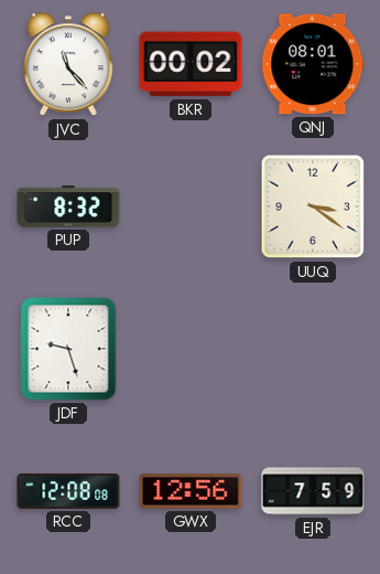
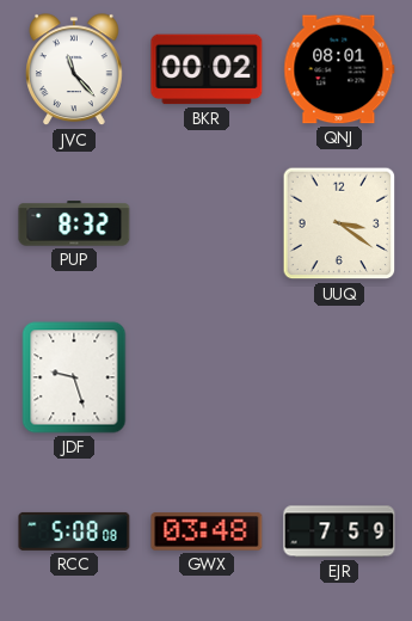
RCC: 12:08 -> 5:08
GWX: 12:56 -> 03:48
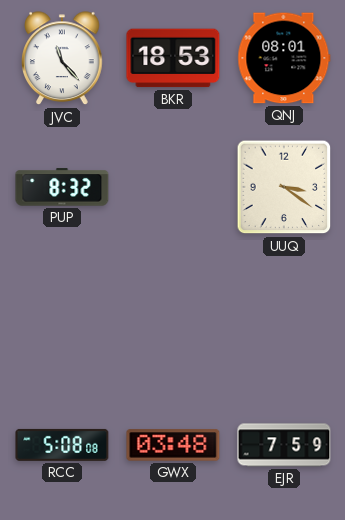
BKR: 00:02 -> 18:53
JDF: 9:27 -> none
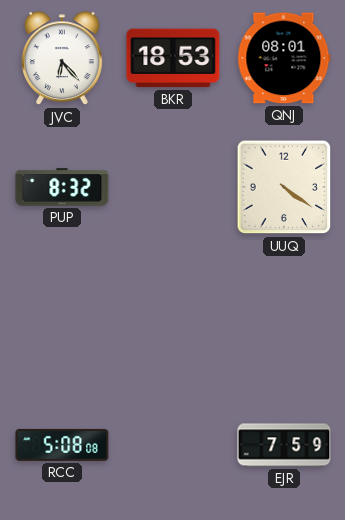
JVC: 11:23 -> 6:23
UUQ: 3:21 -> 4:21
GWX: 03:48 -> none
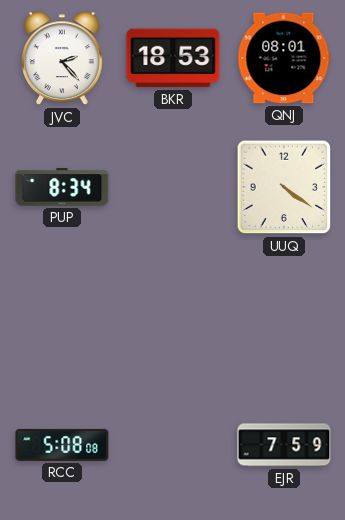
JVC: 6:23 -> 2:23
PUP: 8:32 -> 8:34
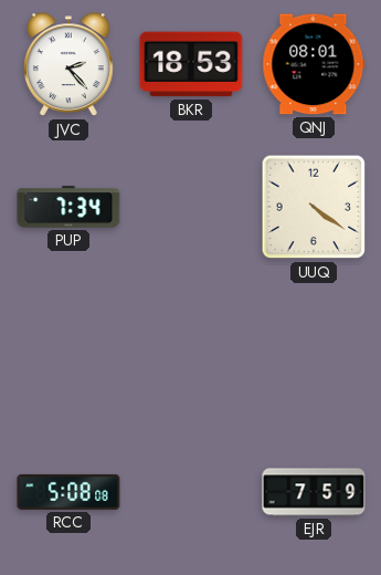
PUP: 8:34 -> 7:34
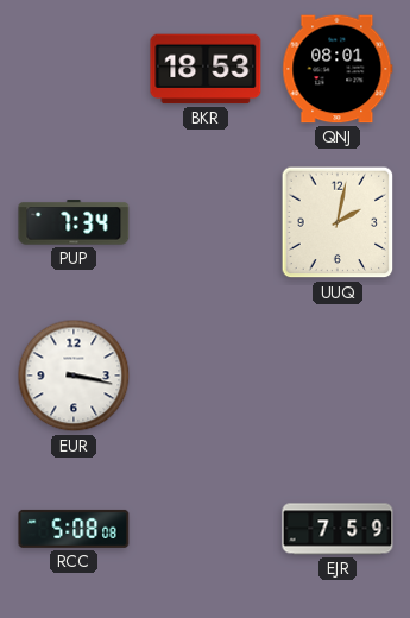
JVC: 2:23 -> none
UUQ: 4:21 -> 2:02
EUR: none -> 3:17
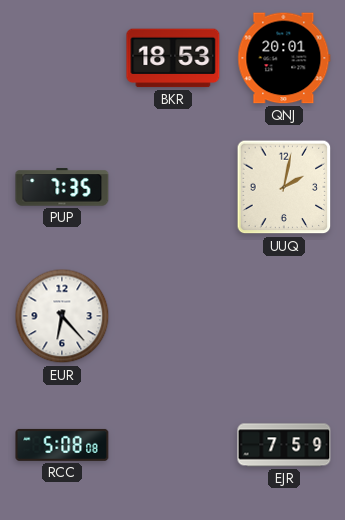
QNJ: 08:01 -> 20:01
PUP: 7:34 -> 7:35
EUR: 3:17 -> 6:23
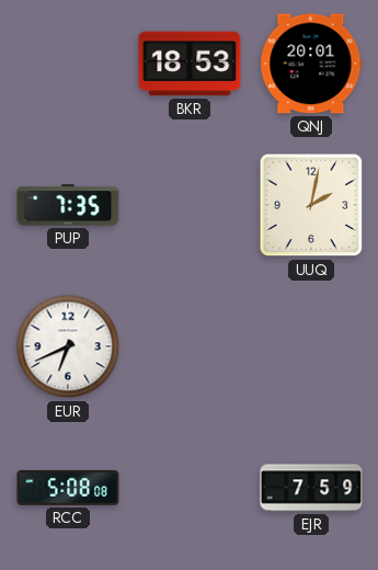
EUR: 6:23 -> 6:41
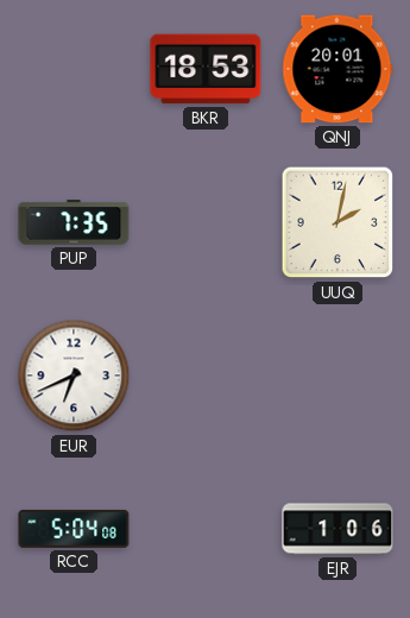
RCC: 5:08 -> 5:04
EJR: 7:59 -> 1:06
